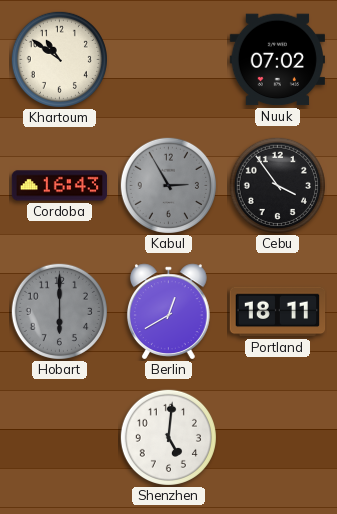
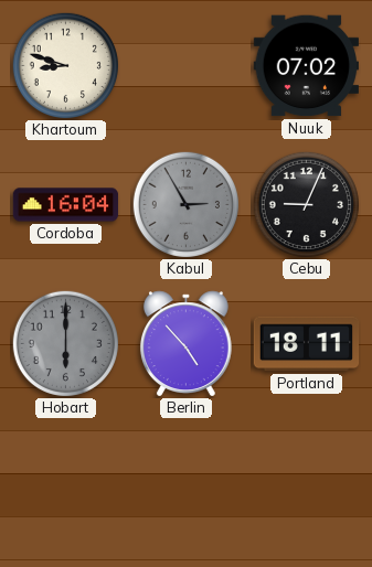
Khartoum: 10:51 -> 8:48
Cordoba: 16:43 -> 16:04
Cebu: 3:54 -> 9:04
Berlin: 12:40 -> 4:53
Shenzhen: 5:01 -> none
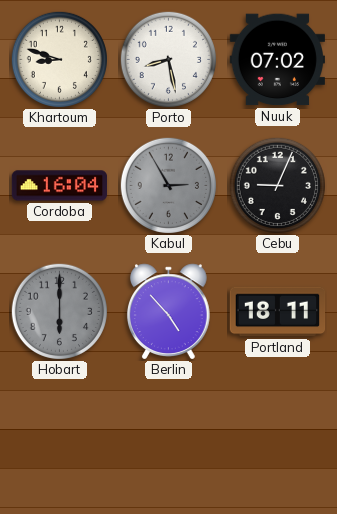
Porto: none -> 8:28
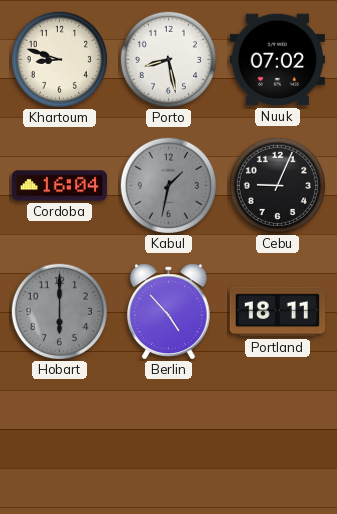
Kabul: 2:55 -> 1:32
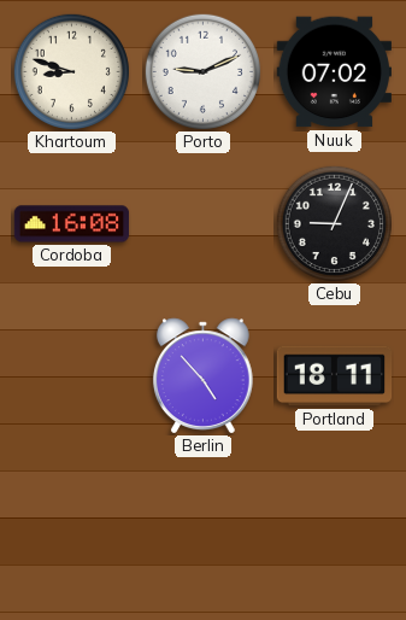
Porto: 8:28 -> 9:11
Cordoba: 16:04 -> 16:08
Kabul: 1:32 -> none
Hobart: 6:00 -> none
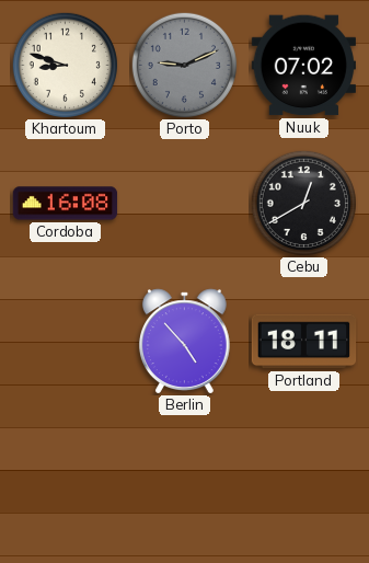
Porto dial: white -> grey
Cebu: 9:04 -> 12:40
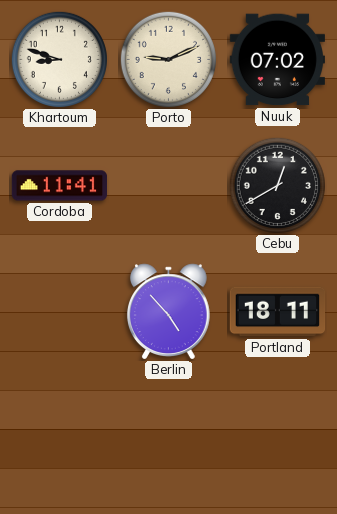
Porto dial: grey -> cream
Cordoba: 16:08 -> 11:41
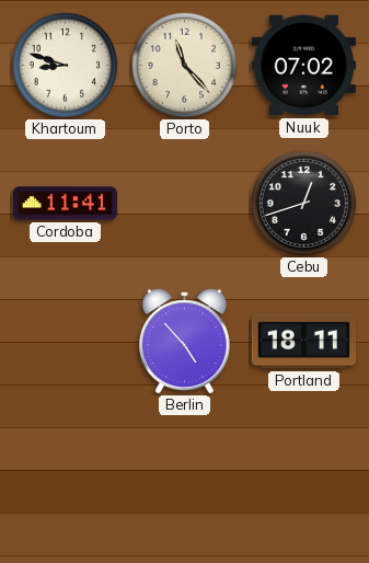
Porto: 9:11 -> 11:23
Cebu: 12:40 -> 12:42
